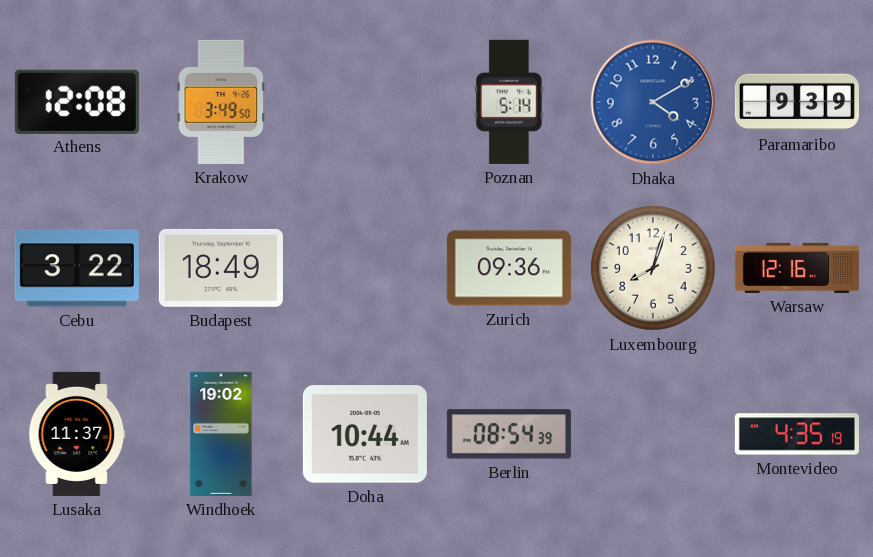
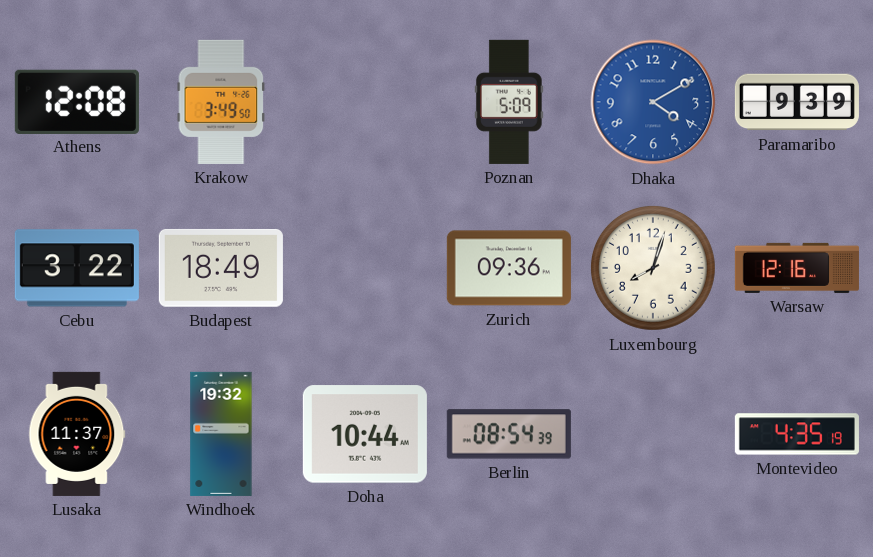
Poznan: 5:14 -> 5:09
Windhoek: 19:02 -> 19:32
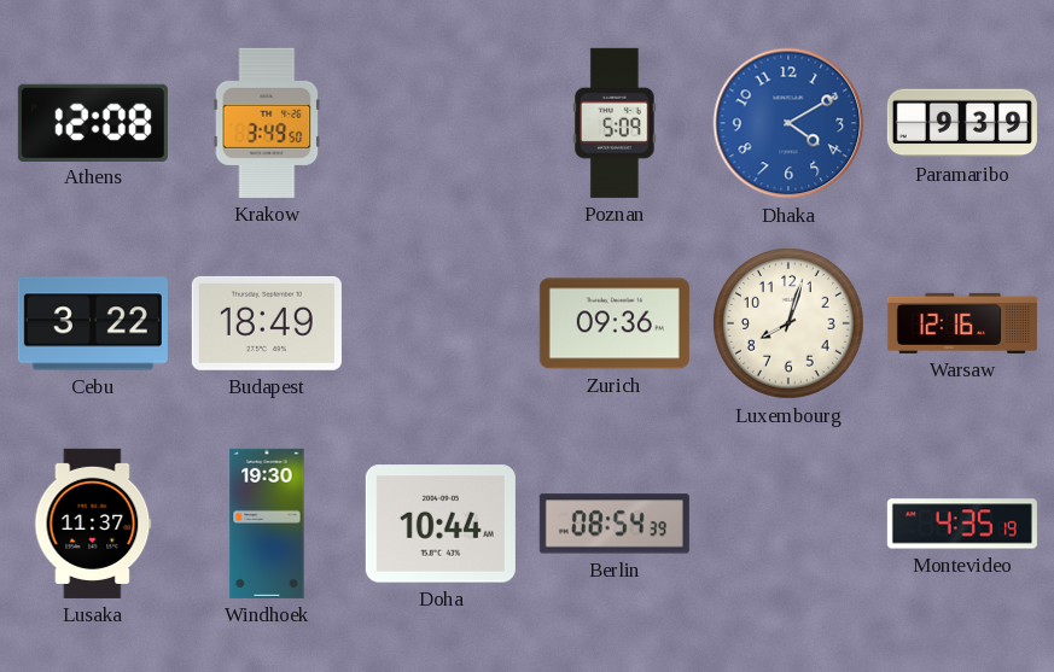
Windhoek: 19:32 -> 19:30
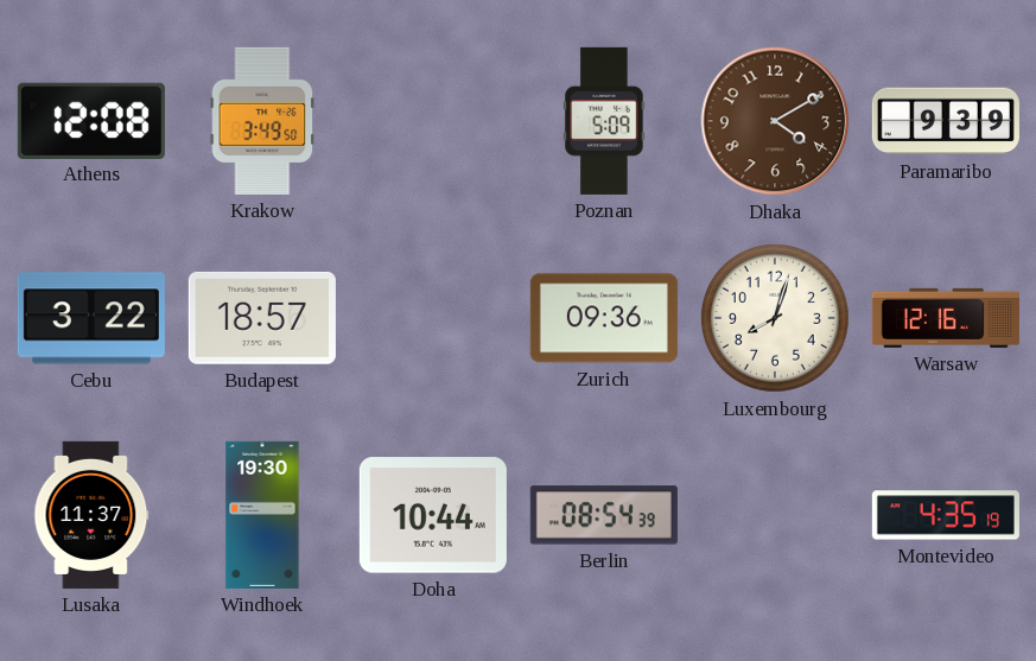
Dhaka dial: blue -> brown
Budapest: 18:49 -> 18:57
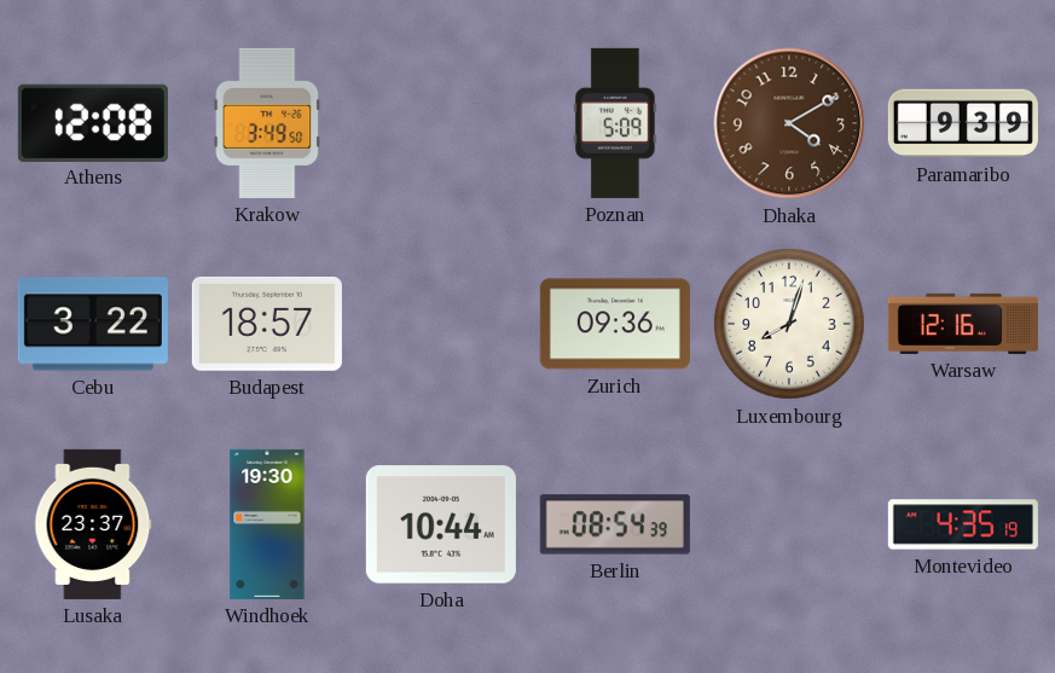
Lusaka: 11:37 -> 23:37
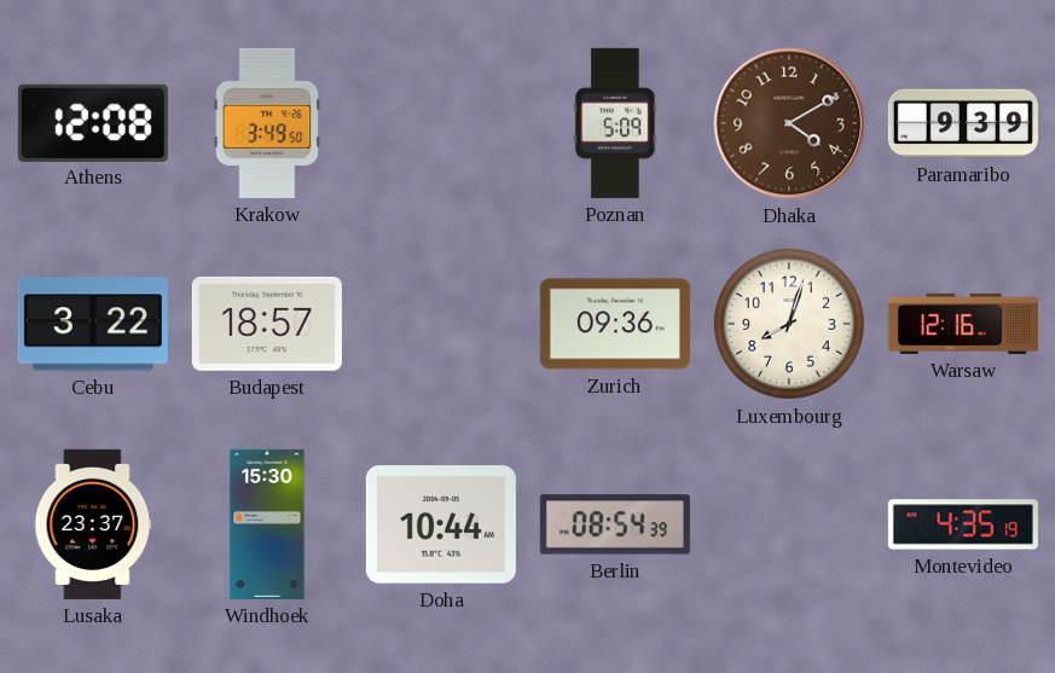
Windhoek: 19:30 -> 15:30
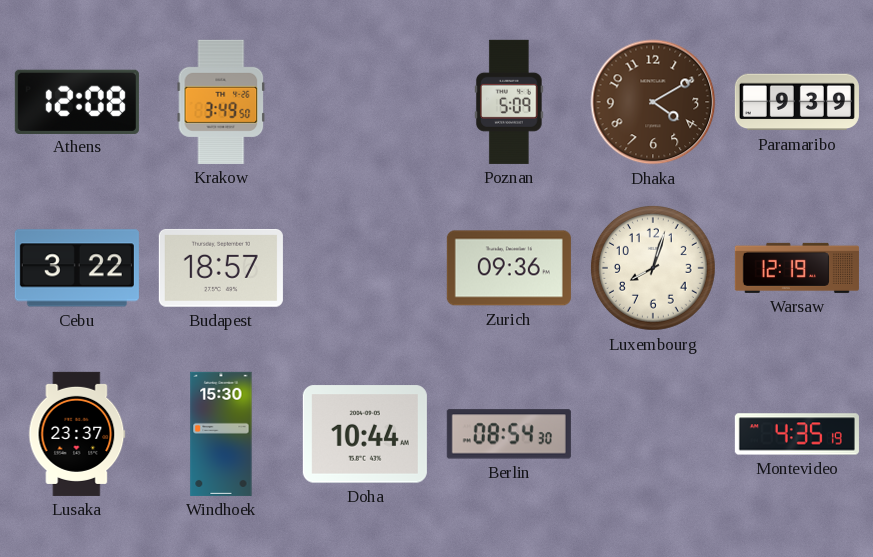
Warsaw: 12:16 -> 12:19
Berlin: 08:54:39 -> 08:54:30
